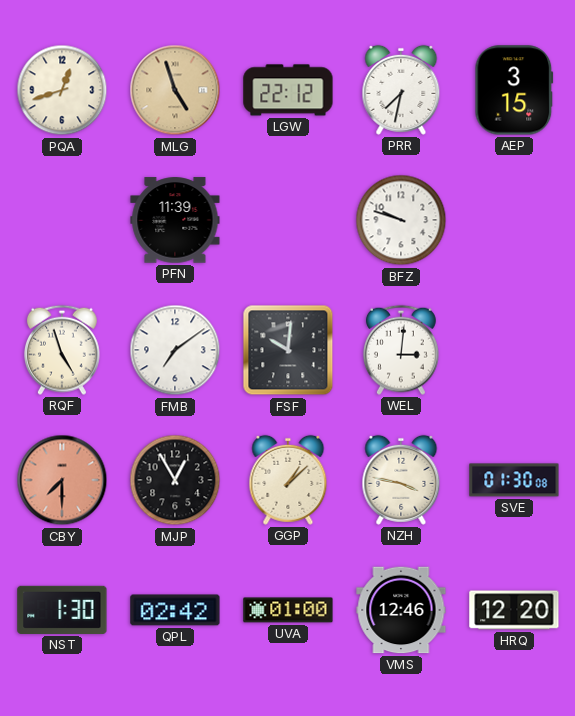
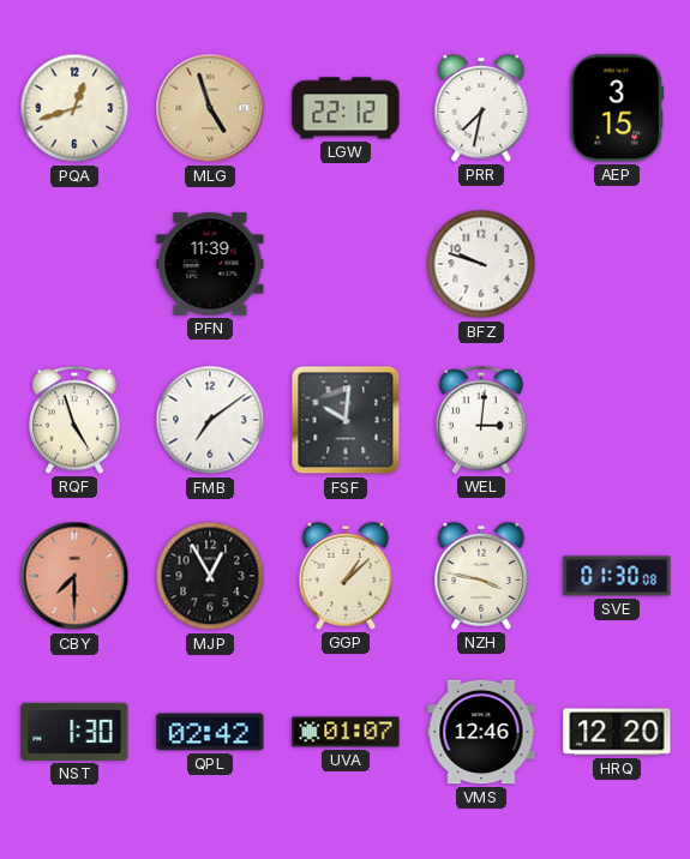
UVA: 01:00 -> 01:07
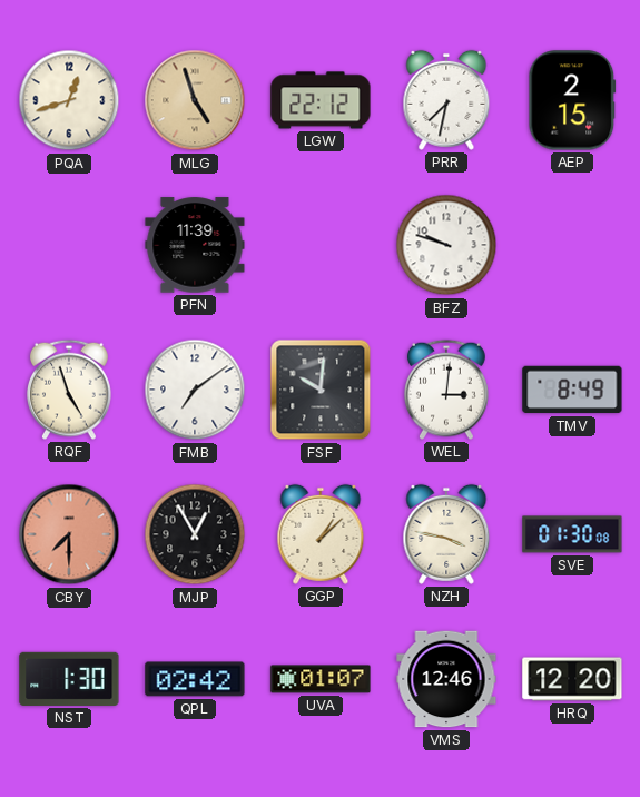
AEP: 3:15 -> 2:15
TMV: none -> 8:49
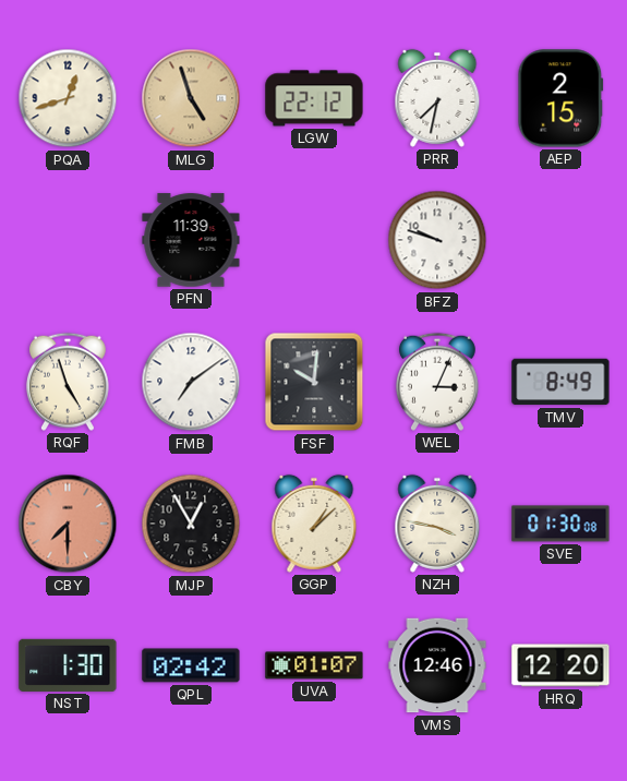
WEL: 3:01 -> 3:04
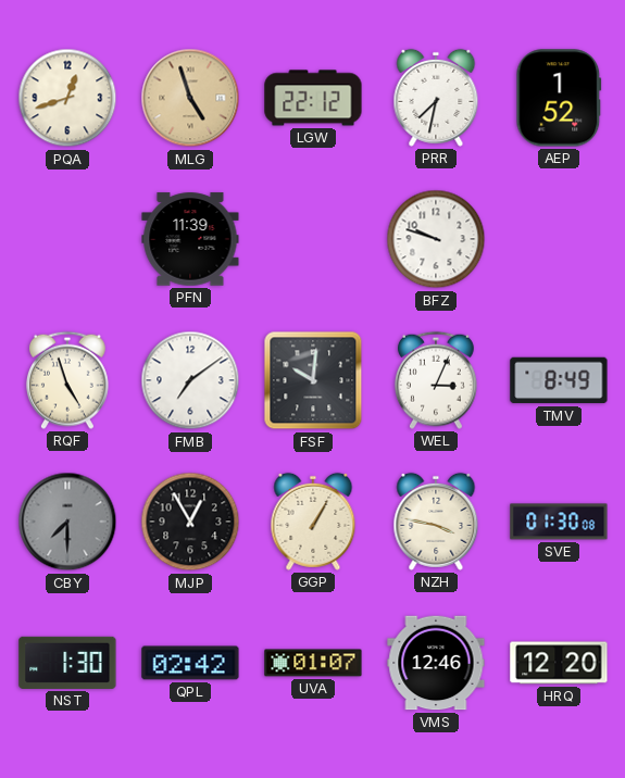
AEP: 2:15 -> 1:52
CBY dial: salmon -> grey
GGP: 1:08 -> 1:05
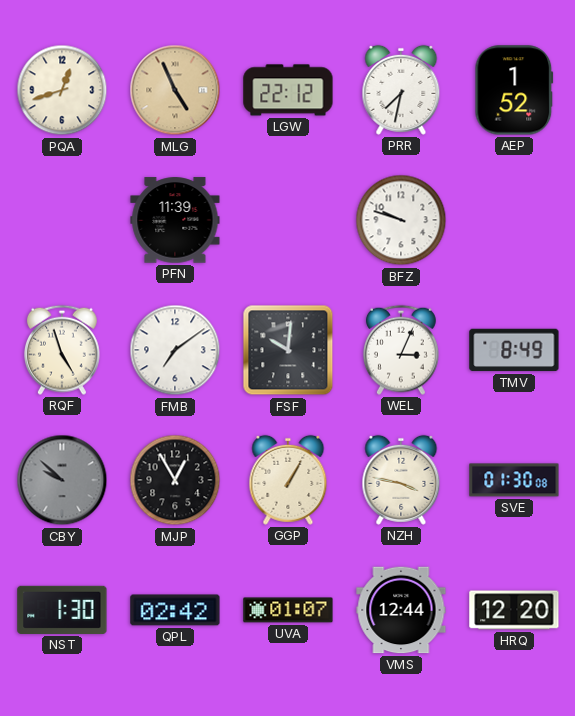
MLG: 4:57 -> 4:56
CBY: 7:30 -> 9:52
VMS: 12:46 -> 12:44
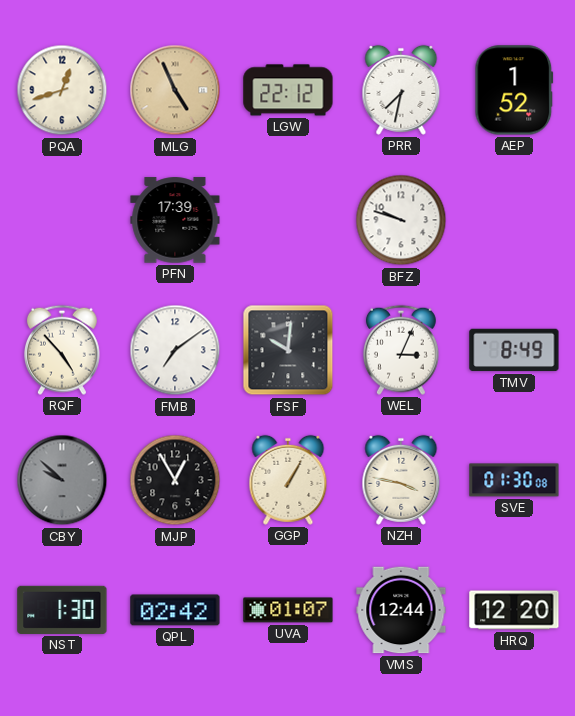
PFN: 11:39 -> 17:39
RQF: 4:57 -> 4:53
